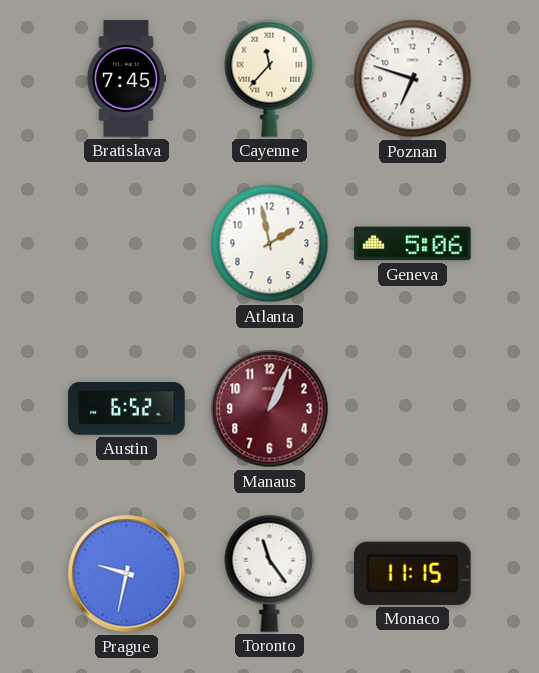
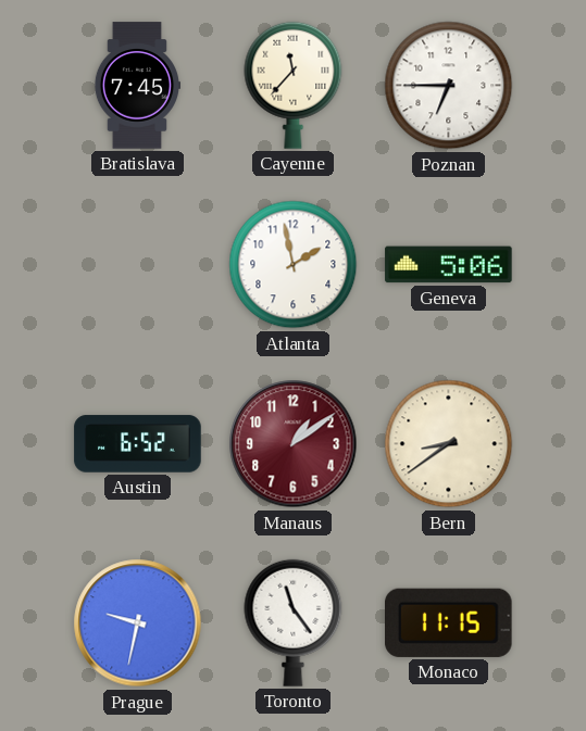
Poznan: 6:48 -> 6:45
Manaus: 1:04 -> 1:09
Bern: none -> 8:39
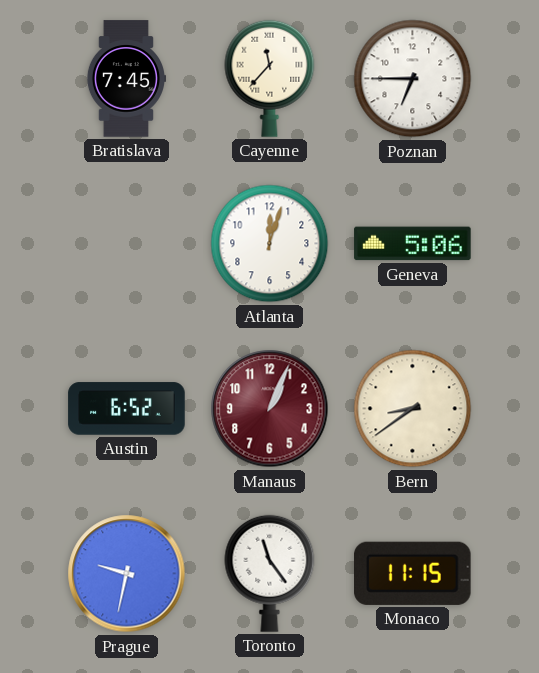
Atlanta: 1:58 -> 12:03
Manaus: 1:09 -> 1:04
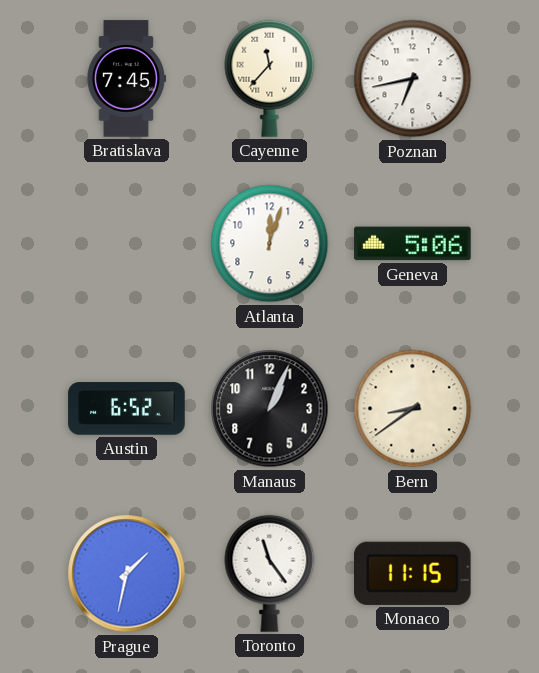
Poznan: 6:45 -> 6:43
Manaus dial: burgundy -> black
Prague: 9:32 -> 1:32
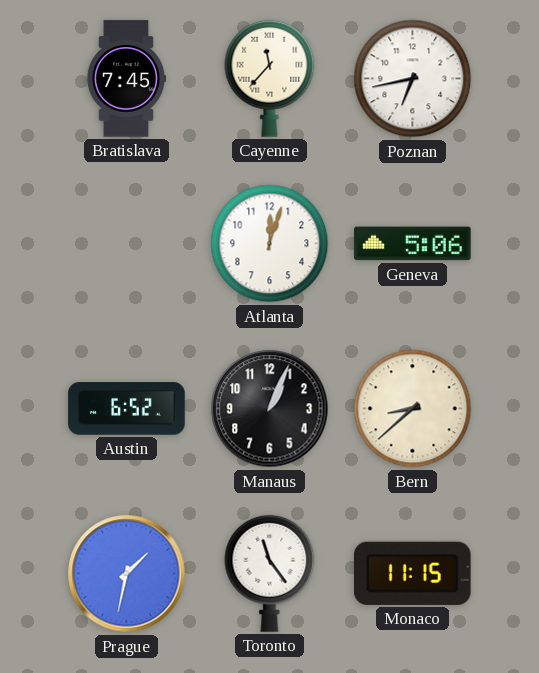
Bern: 8:39 -> 8:38
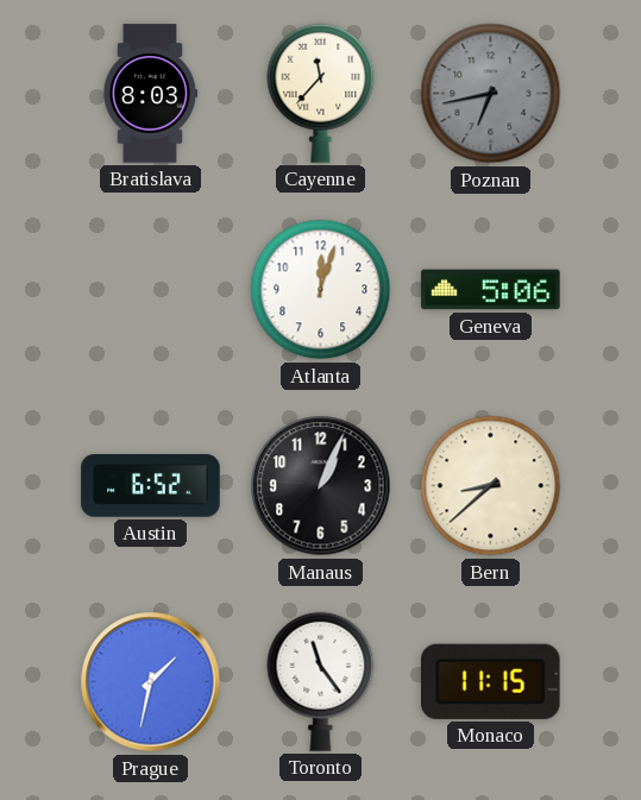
Bratislava: 7:45 -> 8:03
Poznan dial: white -> grey
